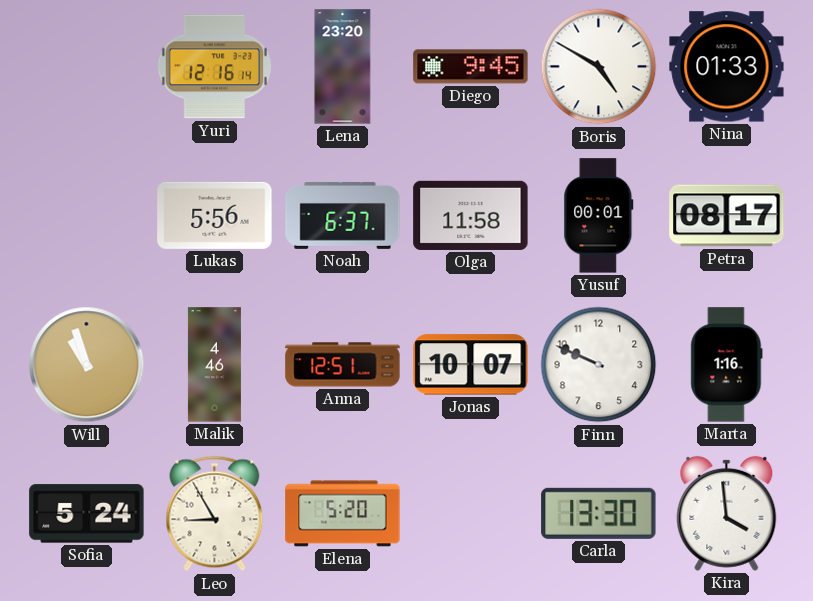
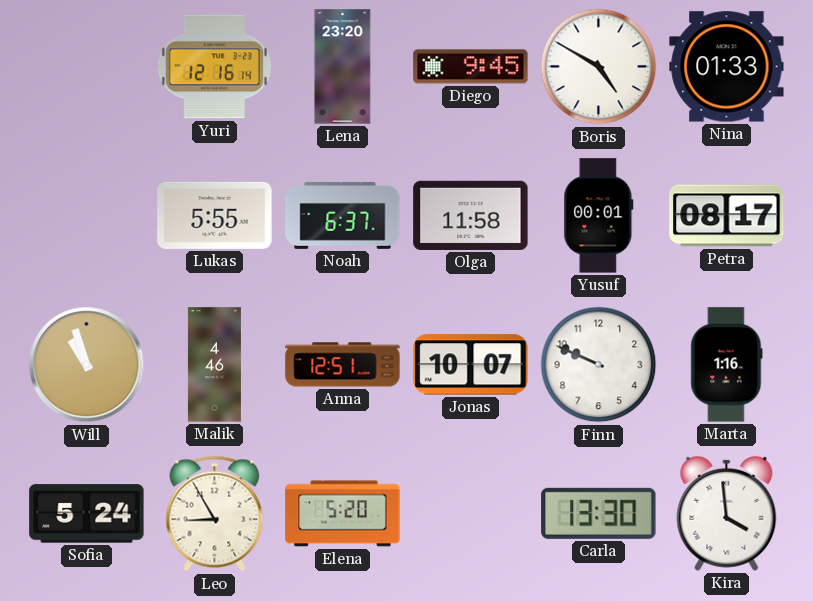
Lukas: 5:56 -> 5:55
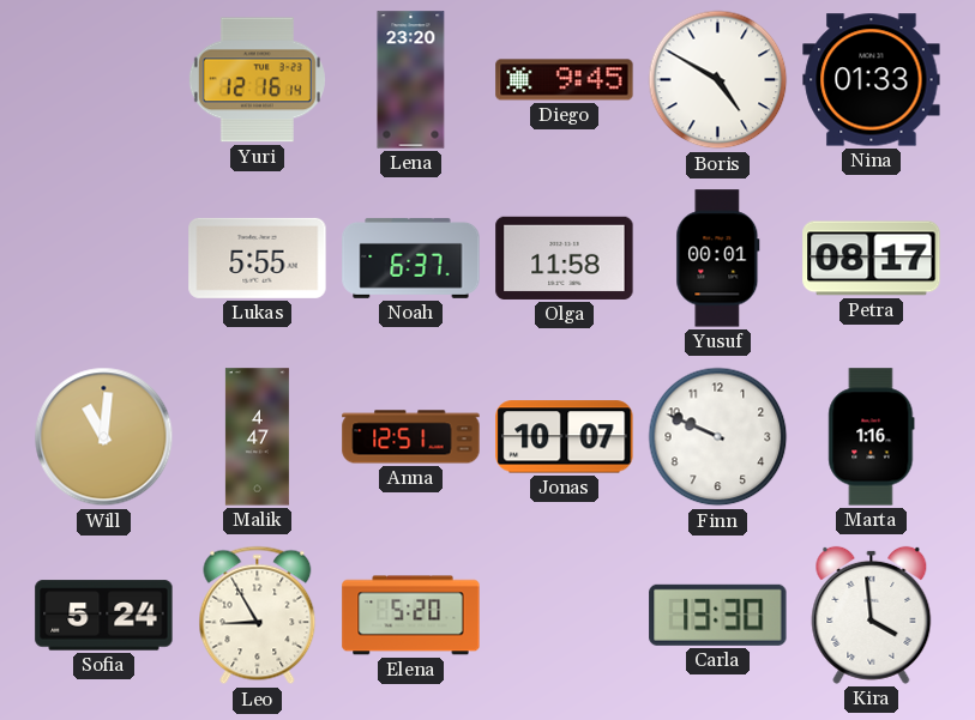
Will: 10:57 -> 11:01
Malik: 4:46 -> 4:47
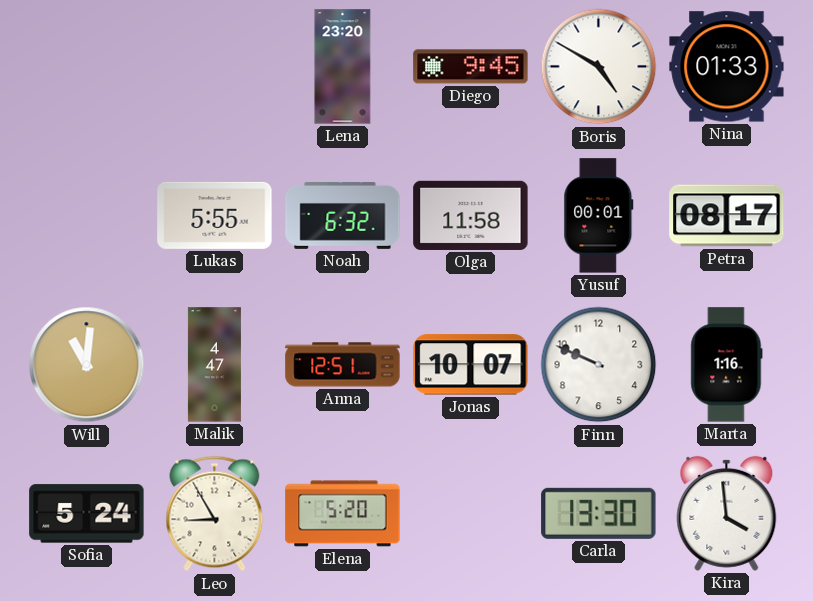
Yuri: 12:16 -> none
Noah: 6:37 -> 6:32
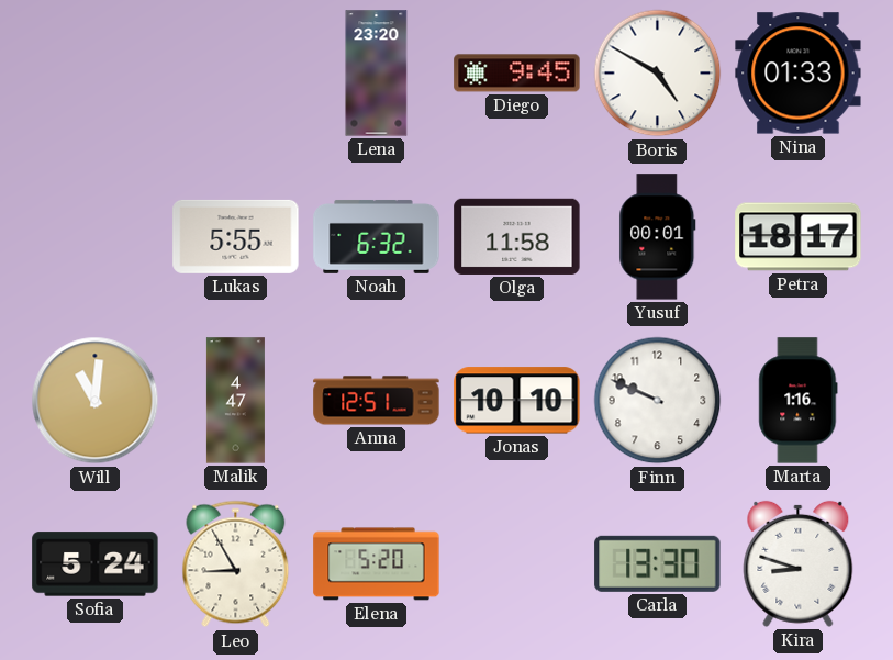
Petra: 08:17 -> 18:17
Jonas: 10:07 -> 10:10
Kira: 3:59 -> 8:48
